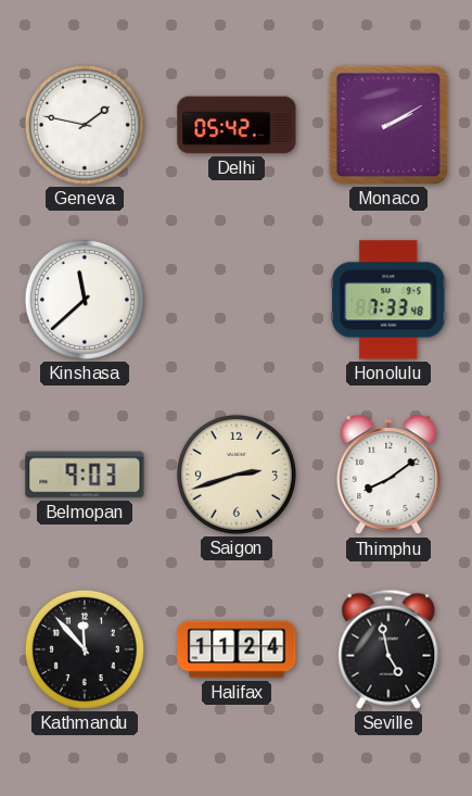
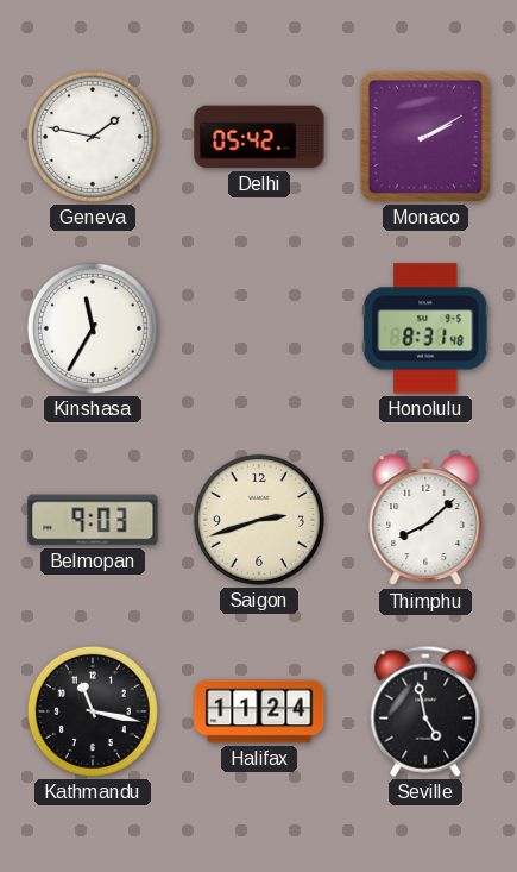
Kinshasa: 11:38 -> 11:35
Honolulu: 7:33 -> 8:31
Thimphu: 8:09 -> 8:08
Kathmandu: 11:53 -> 11:17
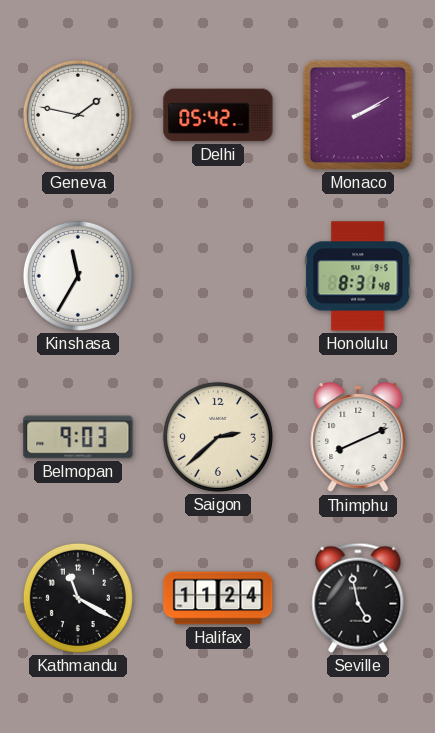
Saigon: 2:42 -> 2:38
Thimphu: 8:08 -> 8:11
Kathmandu: 11:17 -> 11:20
